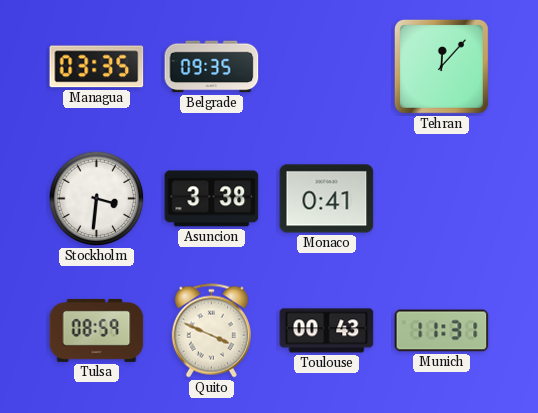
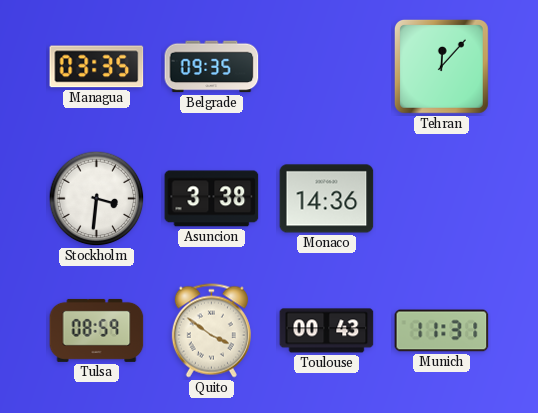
Monaco: 0:41 -> 14:36
Quito: 3:49 -> 3:51
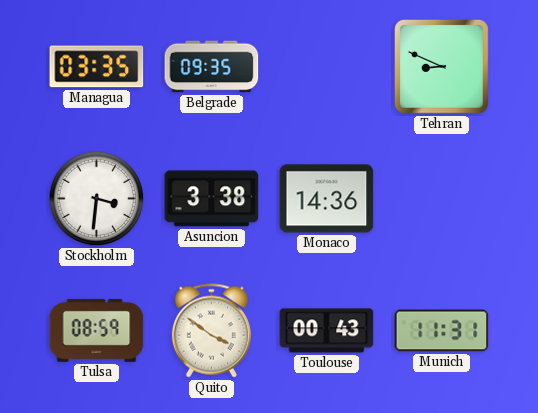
Tehran: 12:07 -> 8:49
